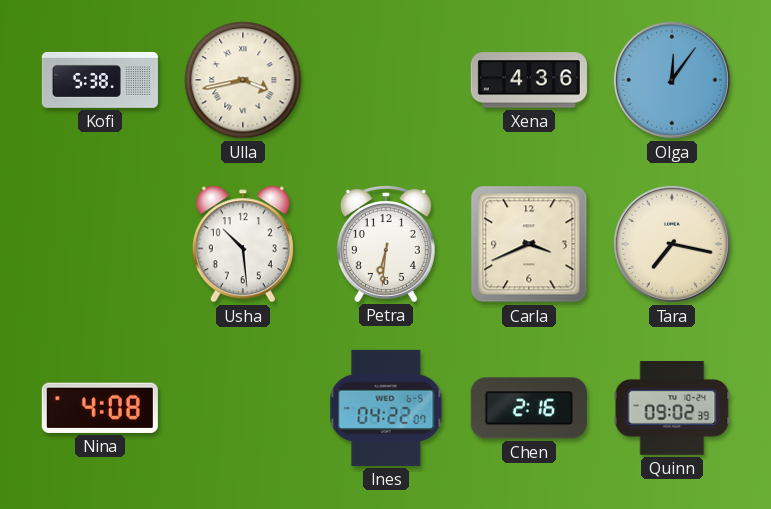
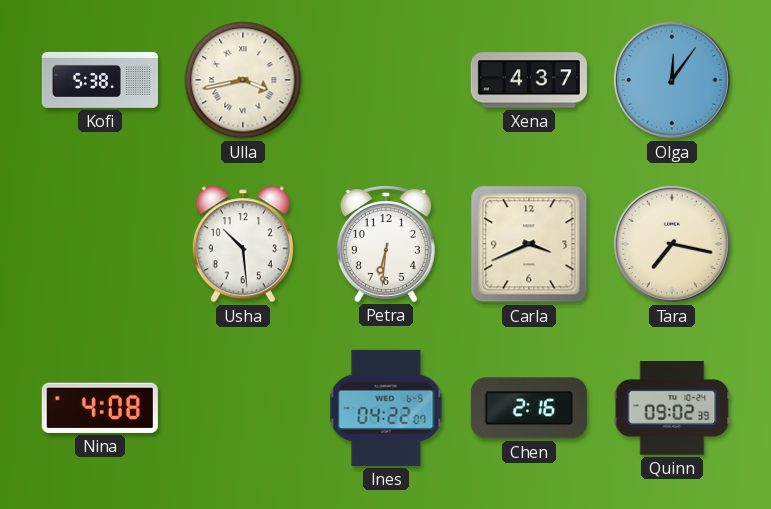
Xena: 4:36 -> 4:37
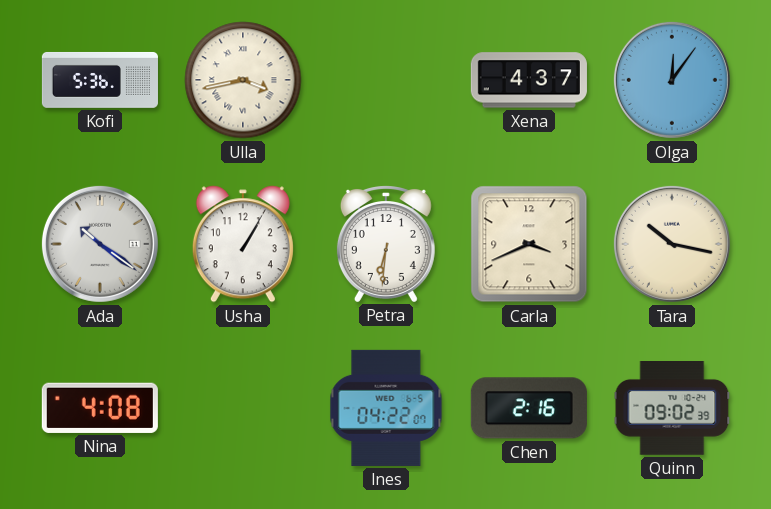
Kofi: 5:38 -> 5:36
Ada: none -> 10:21
Usha: 10:29 -> 1:05
Tara: 7:17 -> 10:17
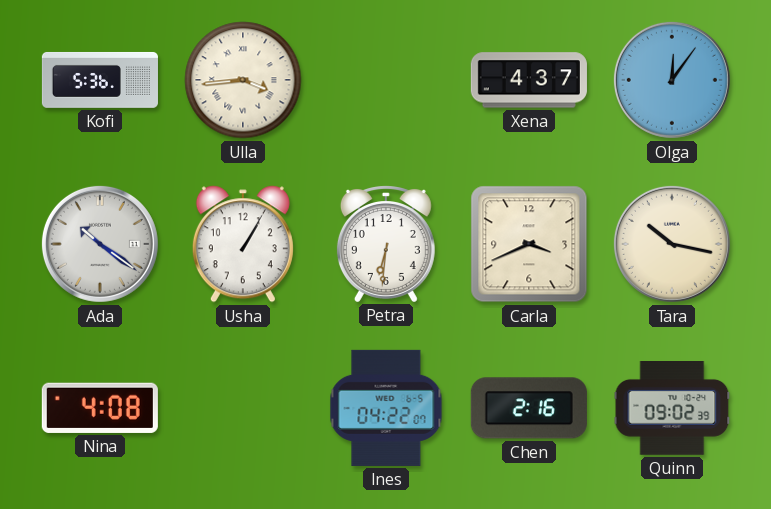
Ulla: 3:43 -> 3:44
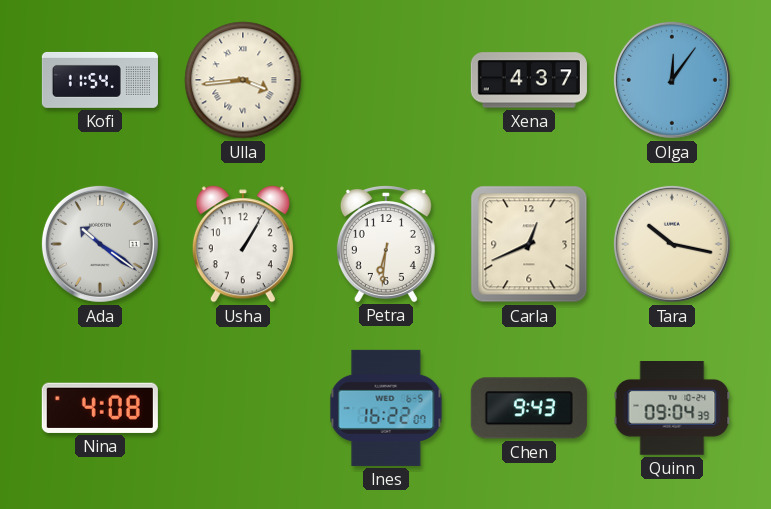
Kofi: 5:36 -> 11:54
Carla: 3:41 -> 12:41
Ines: 04:22 -> 16:22
Chen: 2:16 -> 9:43
Quinn: 09:02 -> 09:04
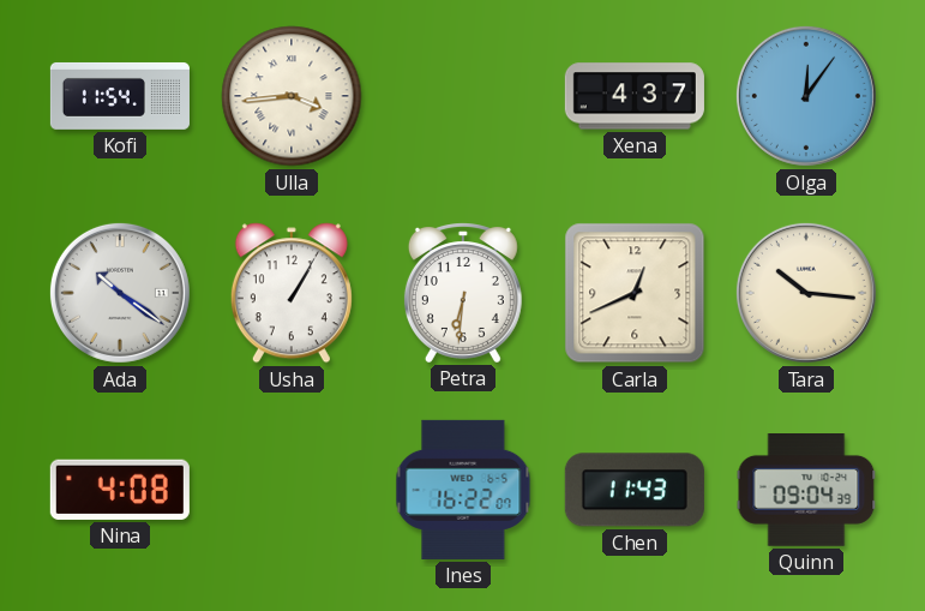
Tara: 10:17 -> 10:16
Chen: 9:43 -> 11:43
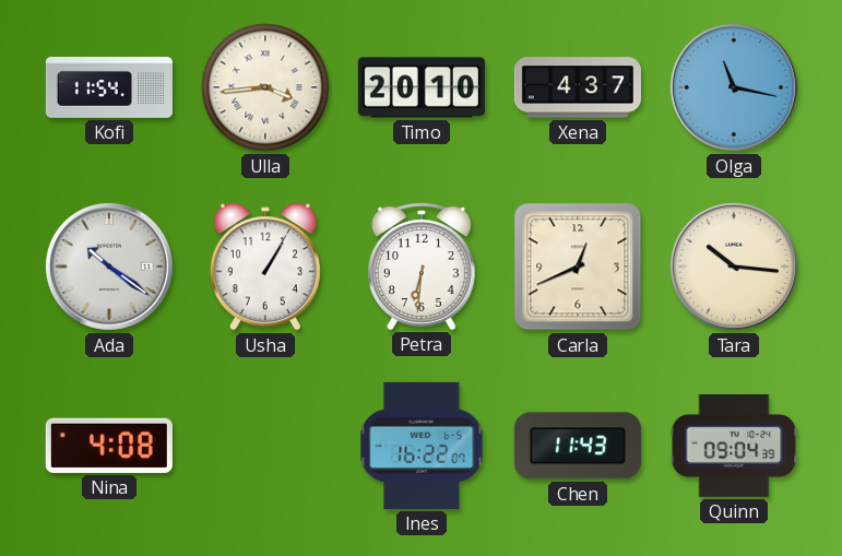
Timo: none -> 20:10
Olga: 12:06 -> 11:17
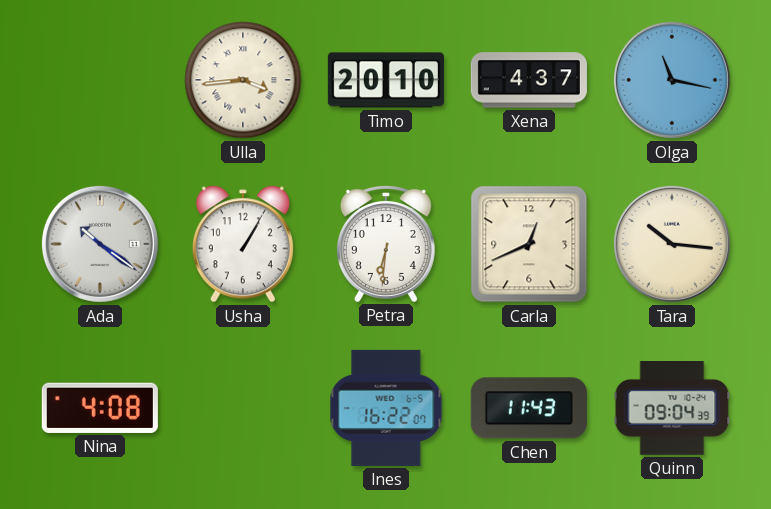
Kofi: 11:54 -> none
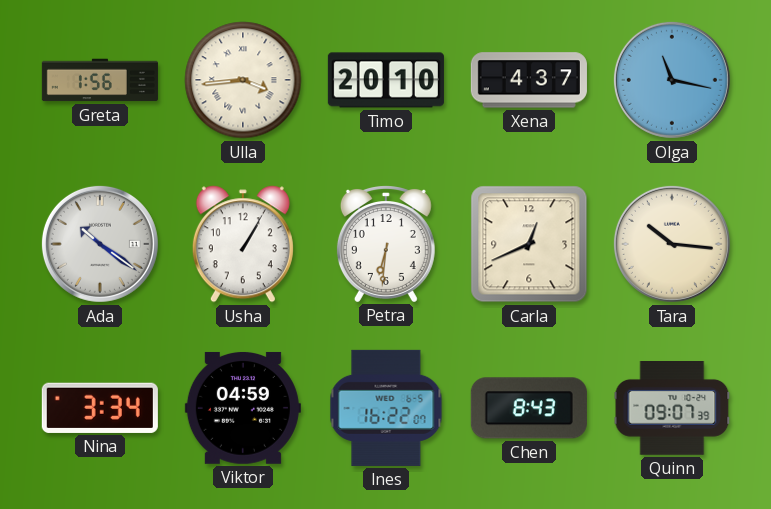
Greta: none -> 1:56
Nina: 4:08 -> 3:34
Viktor: none -> 04:59
Chen: 11:43 -> 8:43
Quinn: 09:04 -> 09:07
